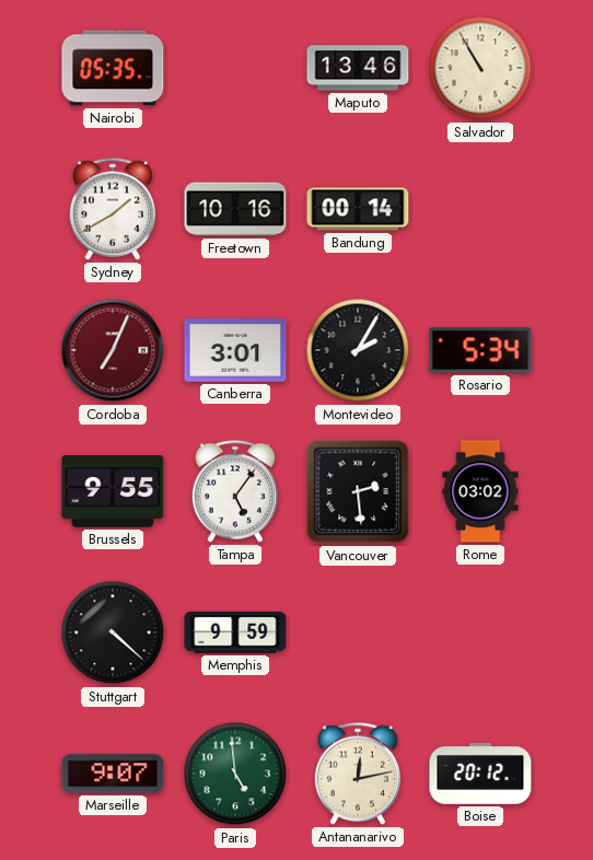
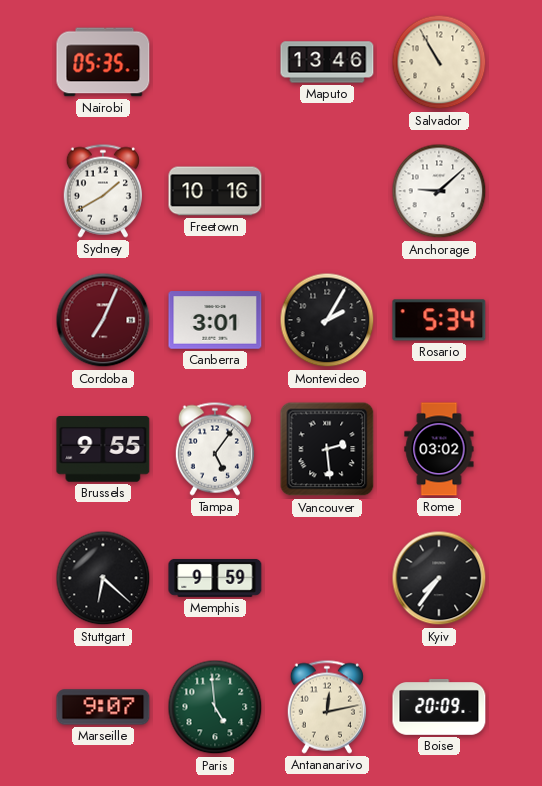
Bandung: 00:14 -> none
Anchorage: none -> 9:08
Stuttgart: 4:22 -> 6:22
Kyiv: none -> 7:36
Boise: 20:12 -> 20:09
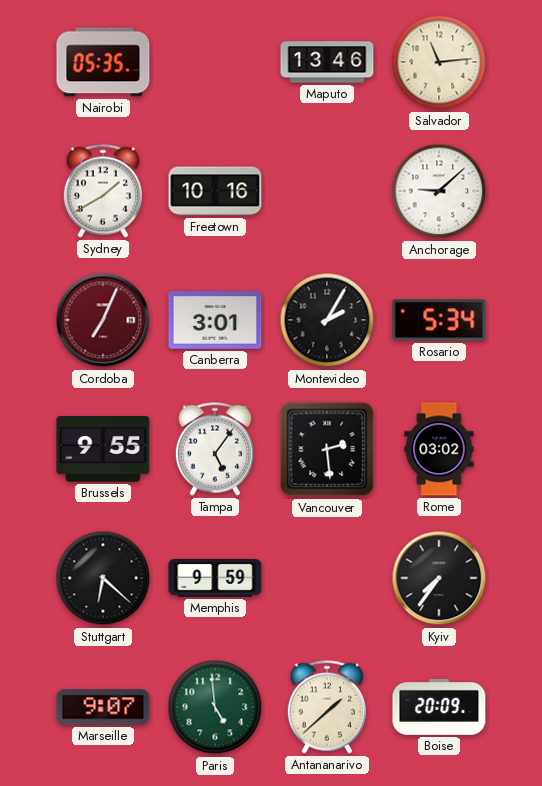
Salvador: 10:55 -> 11:14
Antananarivo: 12:13 -> 1:38
